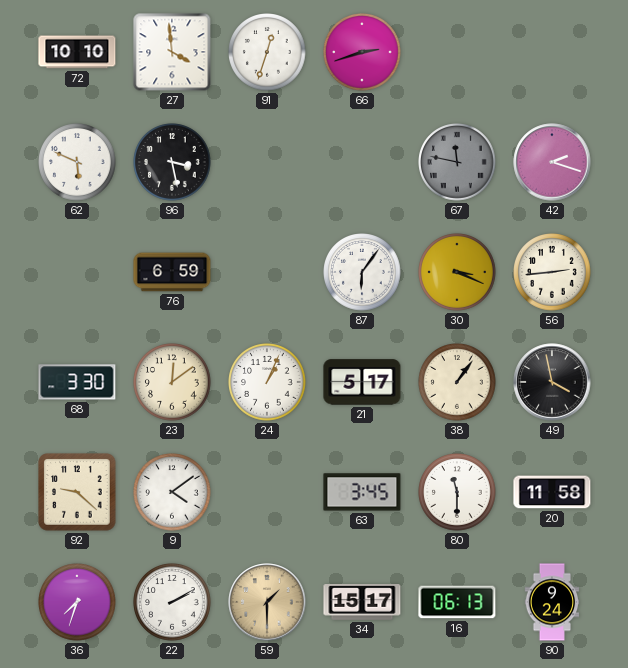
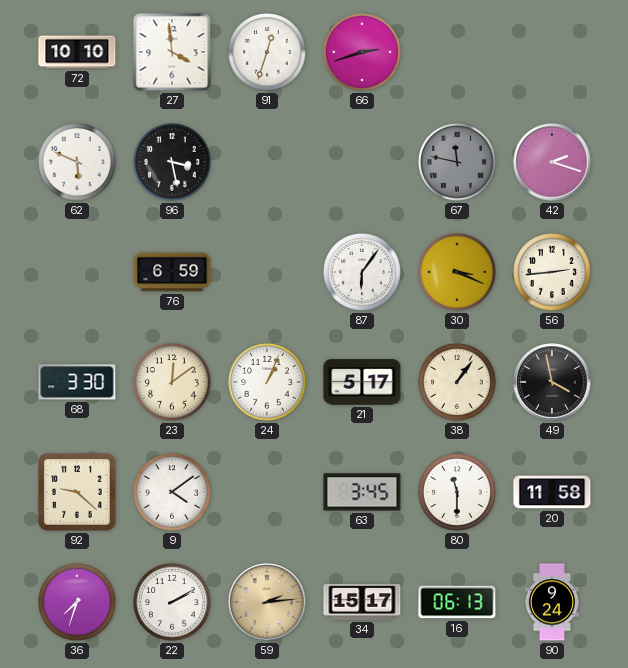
59: 1:30 -> 2:14
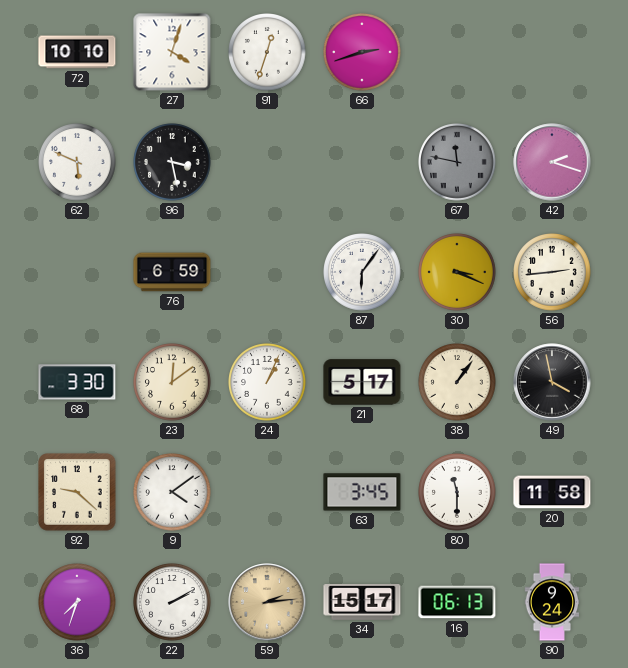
27: 3:59 -> 4:03
